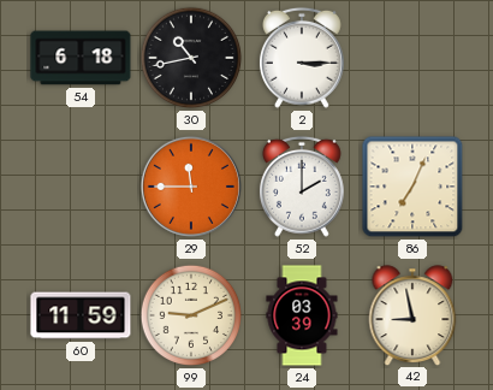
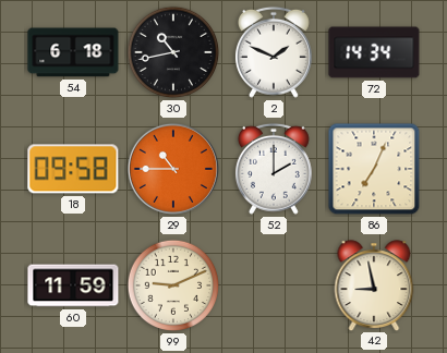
2: 3:15 -> 1:49
72: none -> 14:34
18: none -> 09:58
29: 11:45 -> 10:45
24: 03:39 -> none
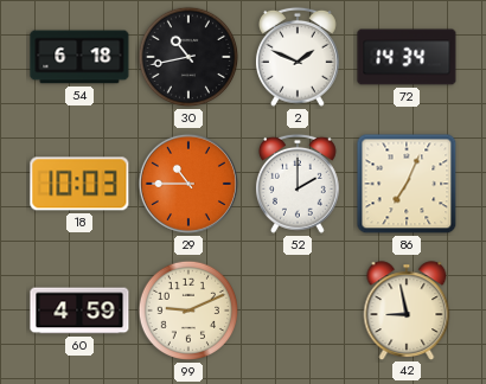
18: 09:58 -> 10:03
60: 11:59 -> 4:59
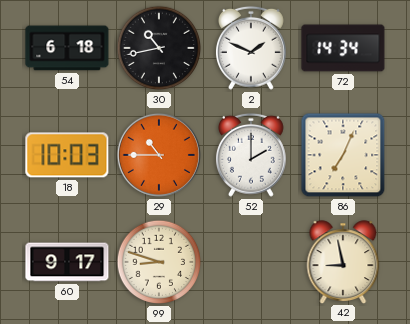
60: 4:59 -> 9:17
99: 9:11 -> 8:48
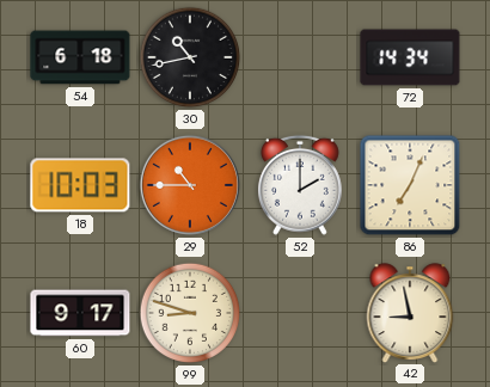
2: 1:49 -> none
